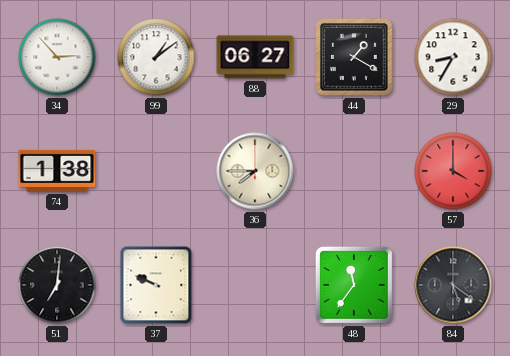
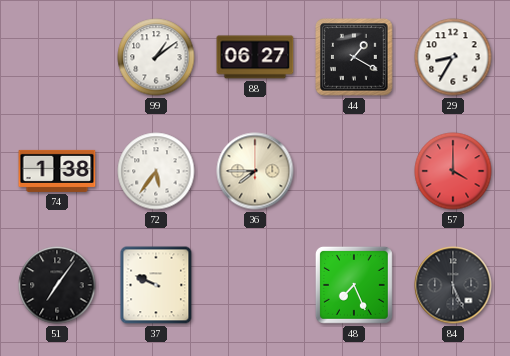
34: 2:53 -> none
72: none -> 5:36
51: 7:01 -> 7:06
48: 11:36 -> 7:26
84: 5:21 -> 5:26
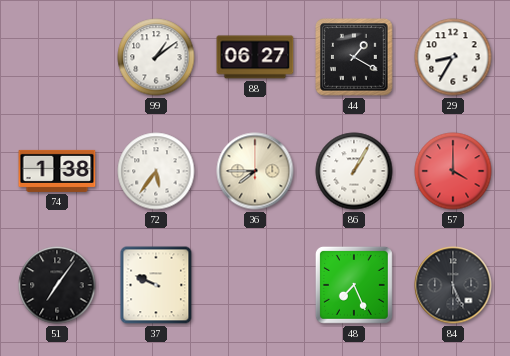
86: none -> 1:05
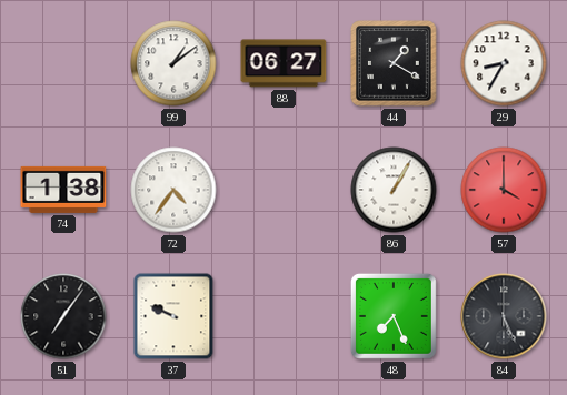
72: 5:36 -> 4:36
36: 7:45 -> none
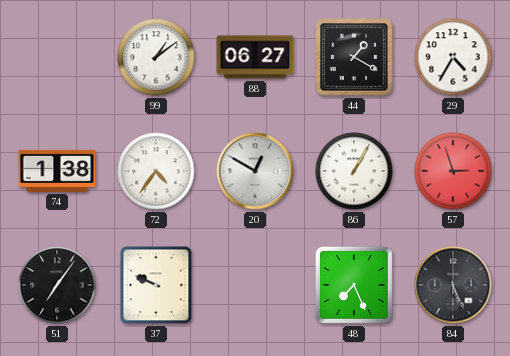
29: 8:35 -> 4:35
20: none -> 12:50
57: 4:00 -> 2:57
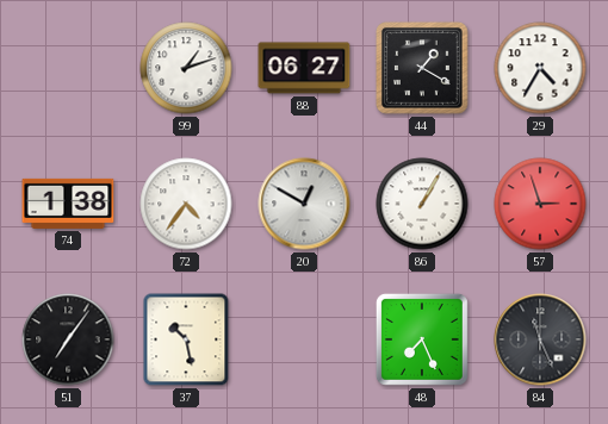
99: 1:09 -> 1:12
37: 9:49 -> 10:28
84: 5:26 -> 11:26
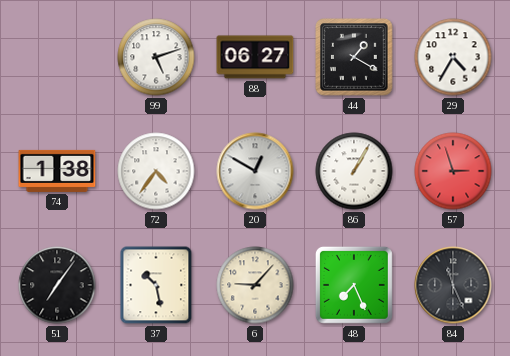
99: 1:12 -> 5:12
6: none -> 9:07
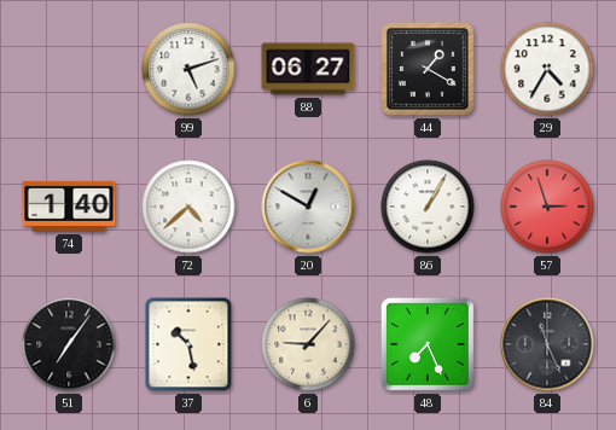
74: 1:38 -> 1:40
72: 4:36 -> 4:38
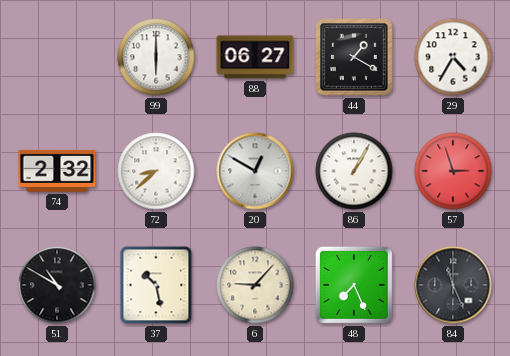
99: 5:12 -> 6:00
74: 1:40 -> 2:32
72: 4:38 -> 8:38
51: 7:06 -> 10:50
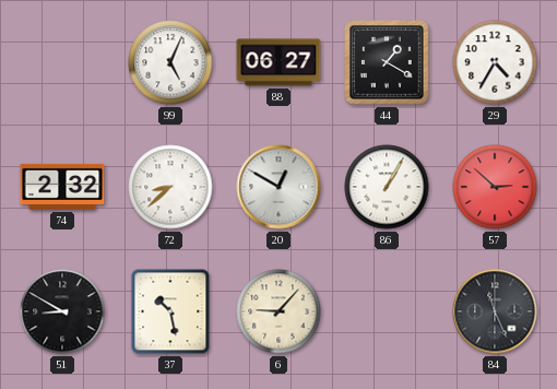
99: 6:00 -> 5:04
57: 2:57 -> 2:52
51: 10:50 -> 8:50
48: 7:26 -> none
